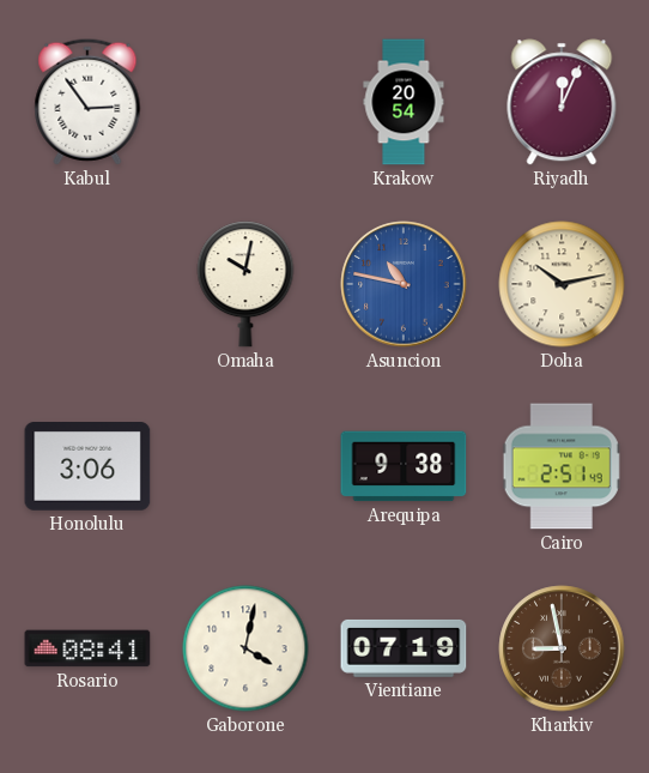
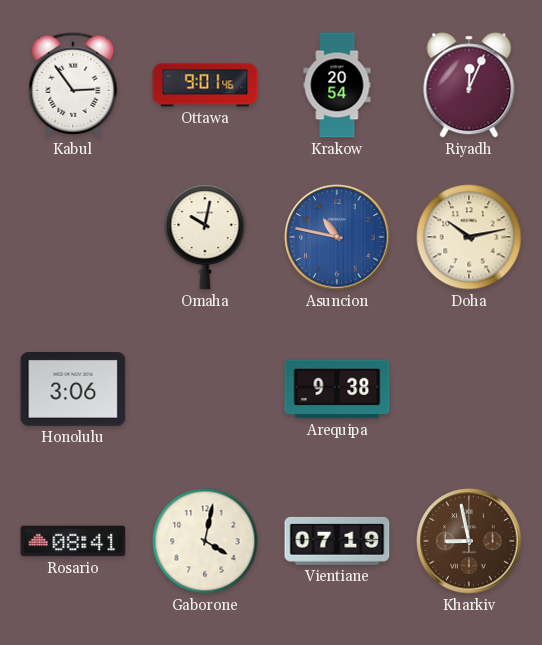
Ottawa: none -> 9:01
Cairo: 2:51 -> none
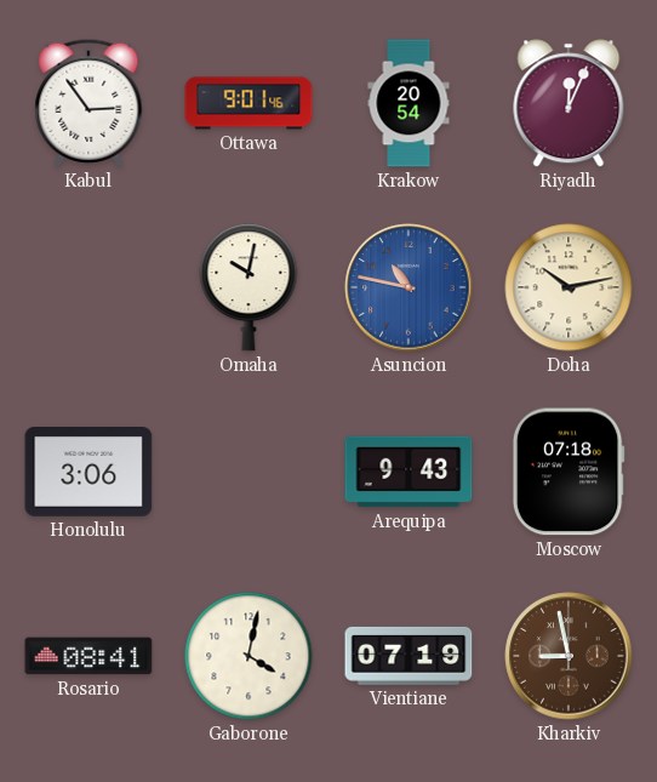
Arequipa: 9:38 -> 9:43
Moscow: none -> 07:18
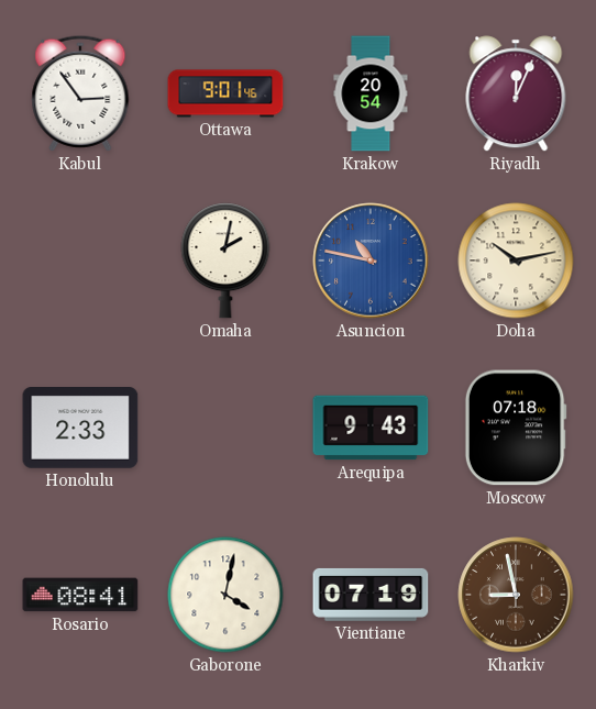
Omaha: 10:02 -> 2:02
Honolulu: 3:06 -> 2:33
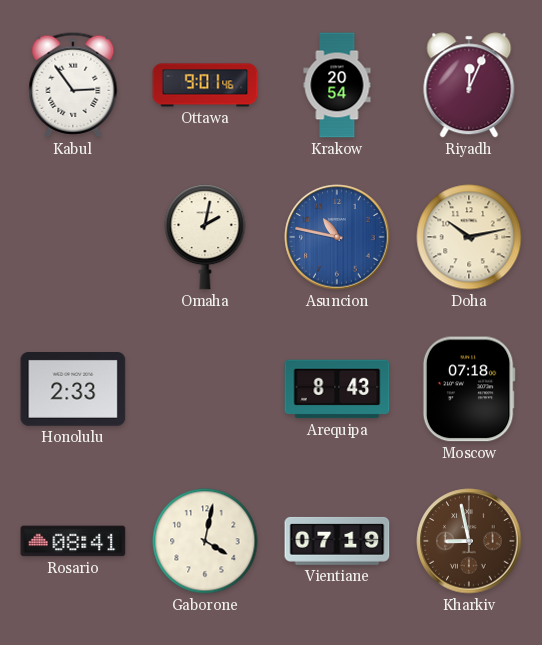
Arequipa: 9:43 -> 8:43
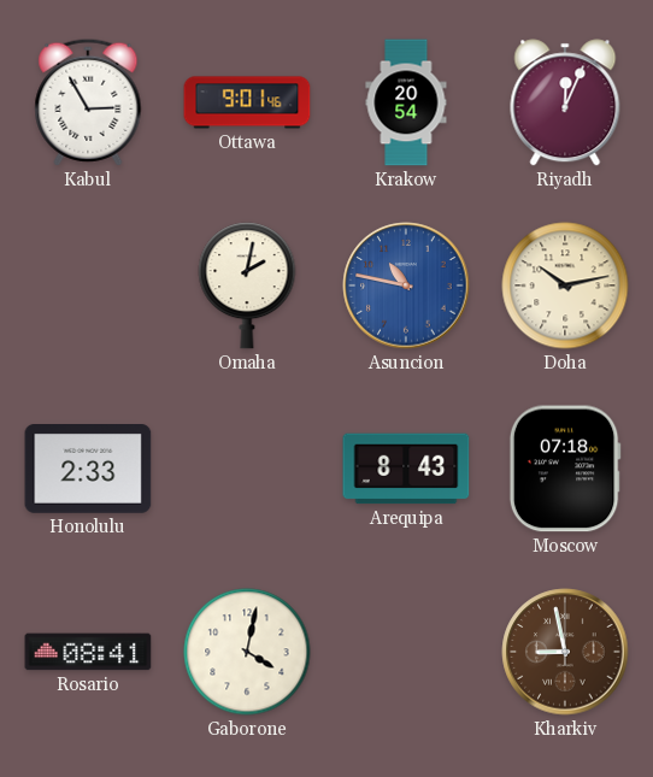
Kabul: 2:54 -> 2:55
Vientiane: 07:19 -> none
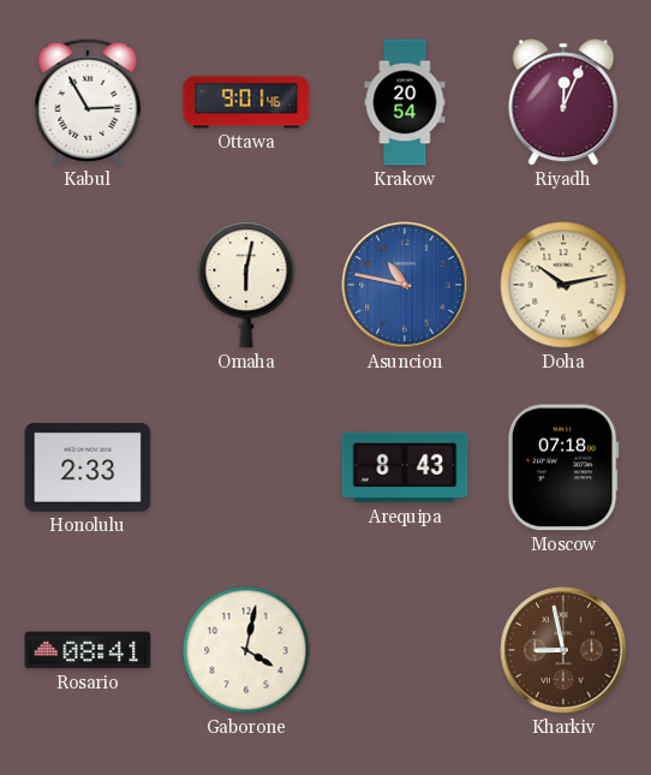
Omaha: 2:02 -> 6:02
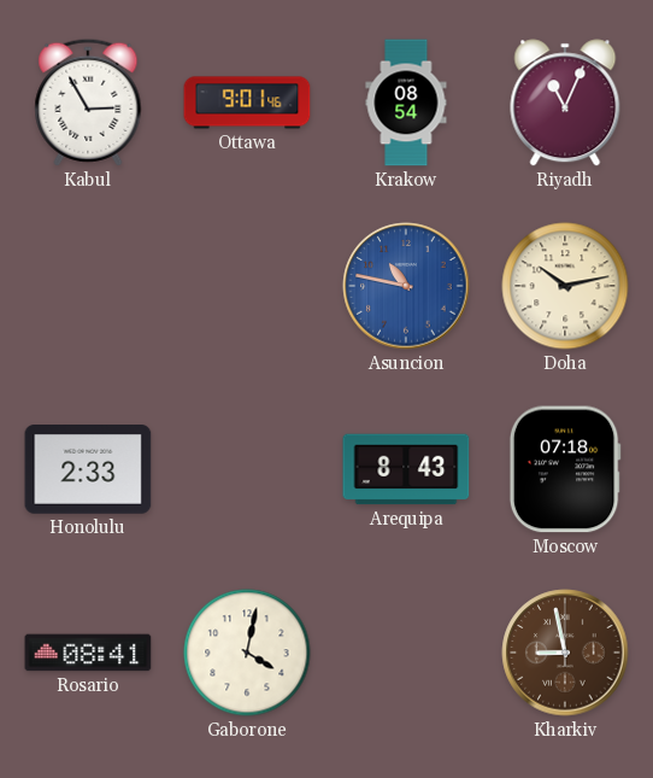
Krakow: 20:54 -> 08:54
Riyadh: 12:04 -> 11:04
Omaha: 6:02 -> none
